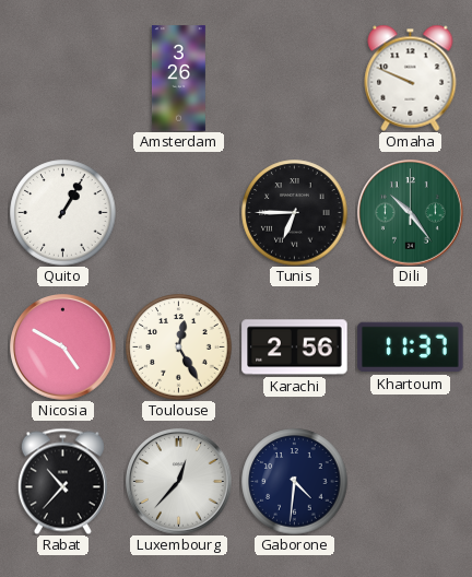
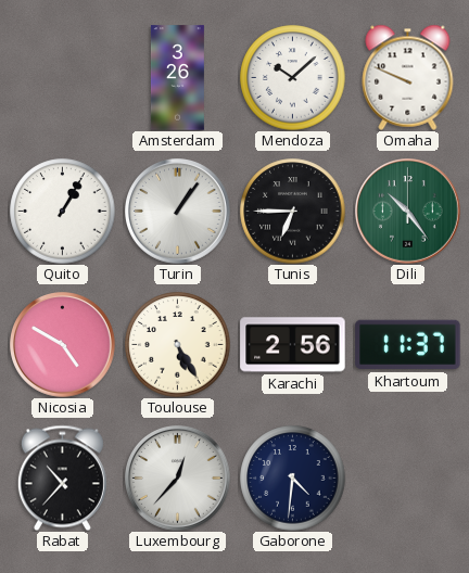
Mendoza: none -> 10:08
Turin: none -> 1:06
Toulouse: 12:25 -> 5:25
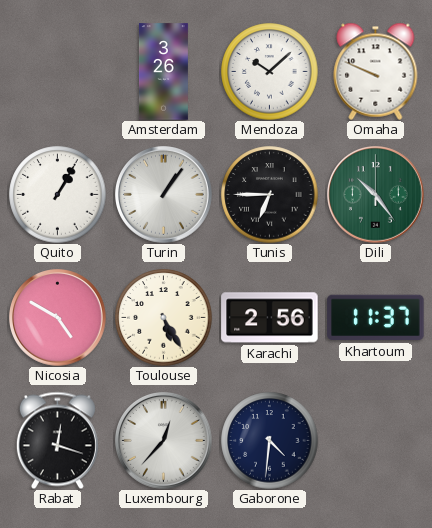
Rabat: 10:37 -> 12:18
